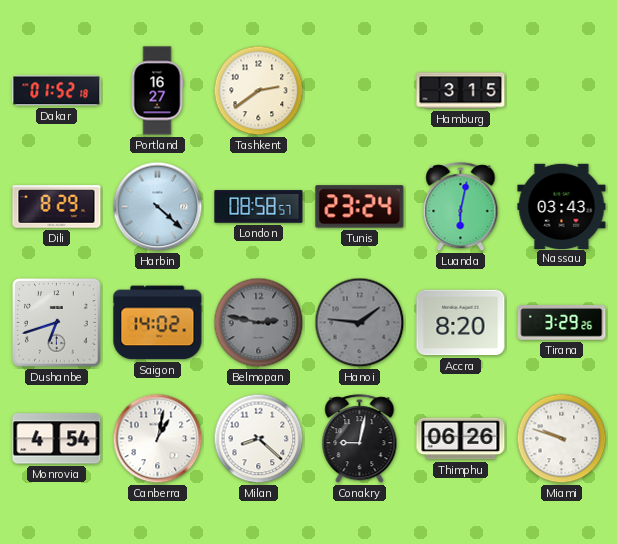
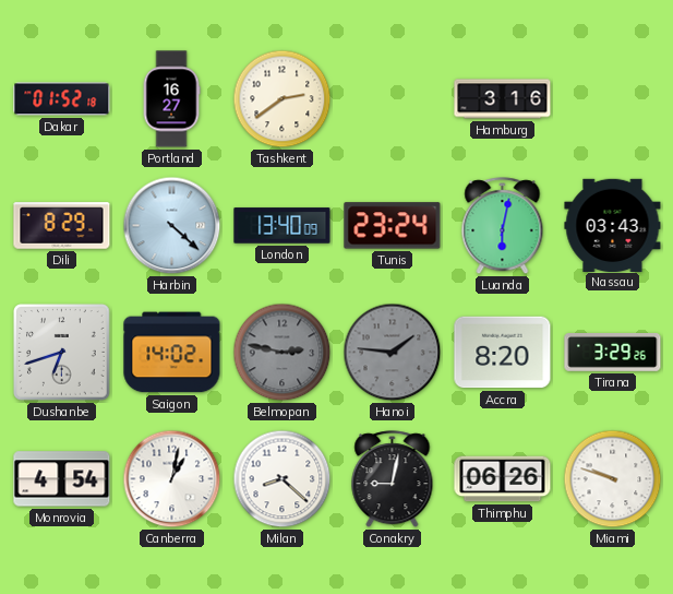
Hamburg: 3:15 -> 3:16
London: 08:58 -> 13:40
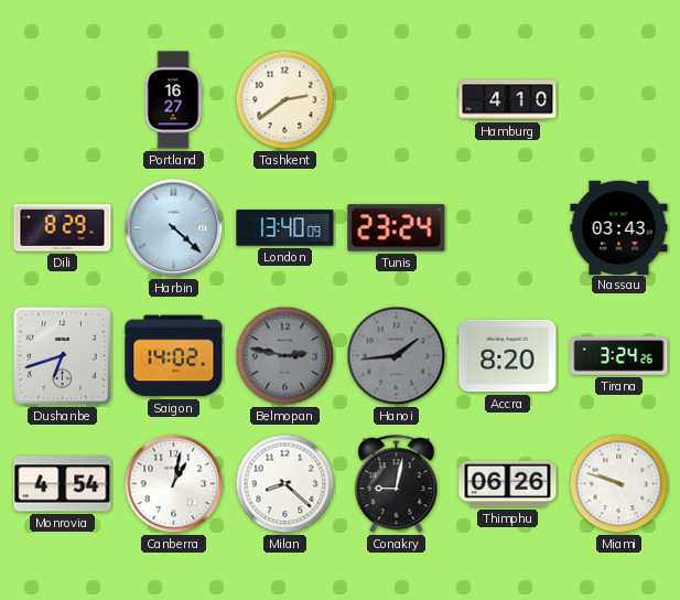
Dakar: 01:52 -> none
Hamburg: 3:16 -> 4:10
Luanda: 6:02 -> none
Hanoi: 1:46 -> 1:44
Tirana: 3:29 -> 3:24
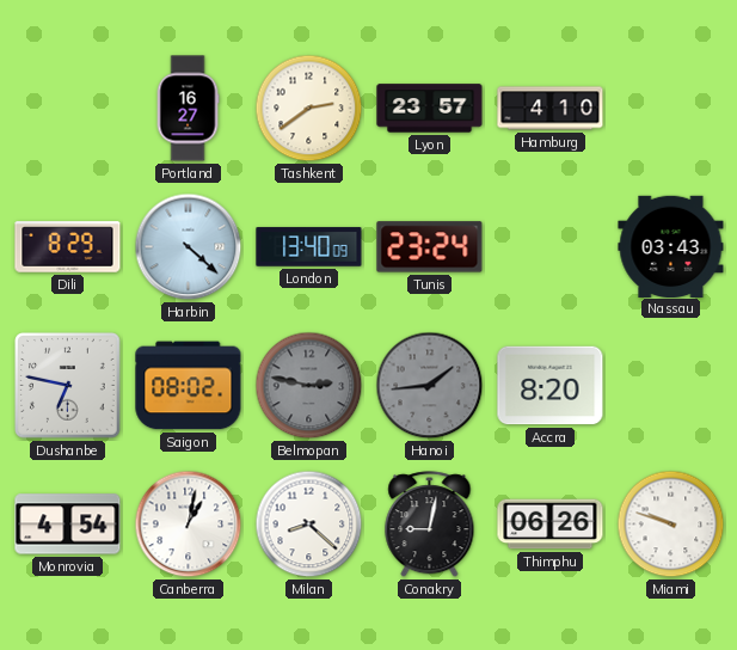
Lyon: none -> 23:57
Dushanbe: 6:42 -> 6:47
Saigon: 14:02 -> 08:02
Tirana: 3:24 -> none
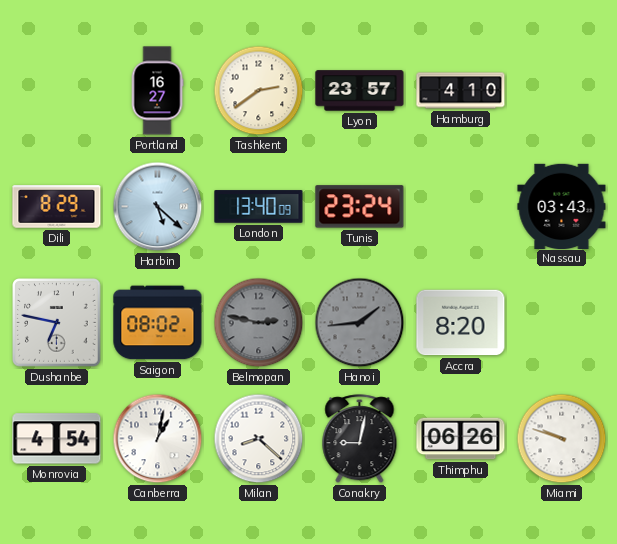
Harbin: 4:22 -> 5:22
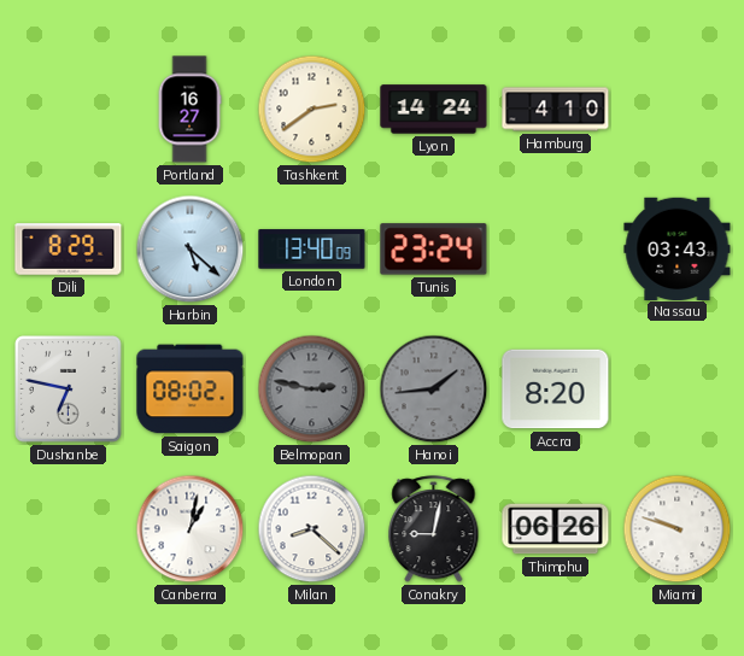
Lyon: 23:57 -> 14:24
Monrovia: 4:54 -> none
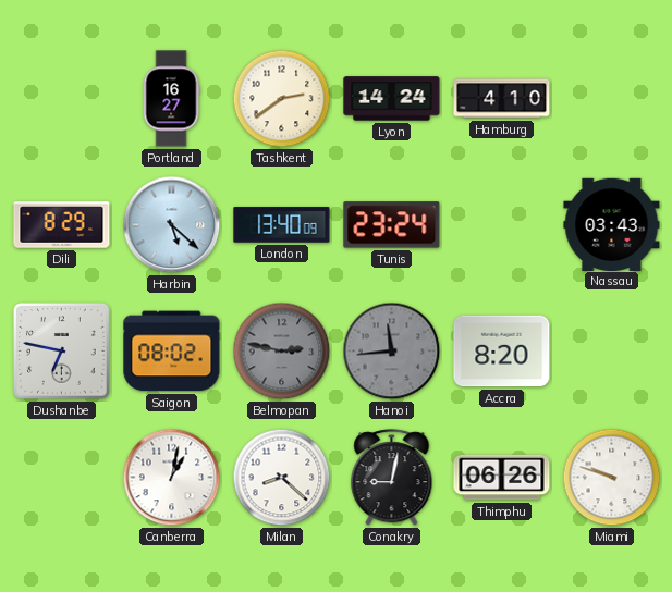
Hanoi: 1:44 -> 11:44
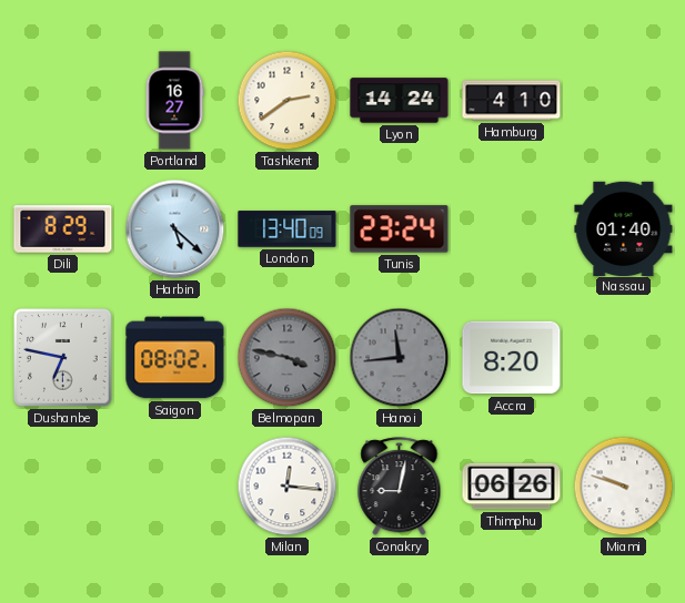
Nassau: 03:43 -> 01:40
Belmopan: 2:47 -> 3:47
Canberra: 1:02 -> none
Milan: 8:22 -> 12:16
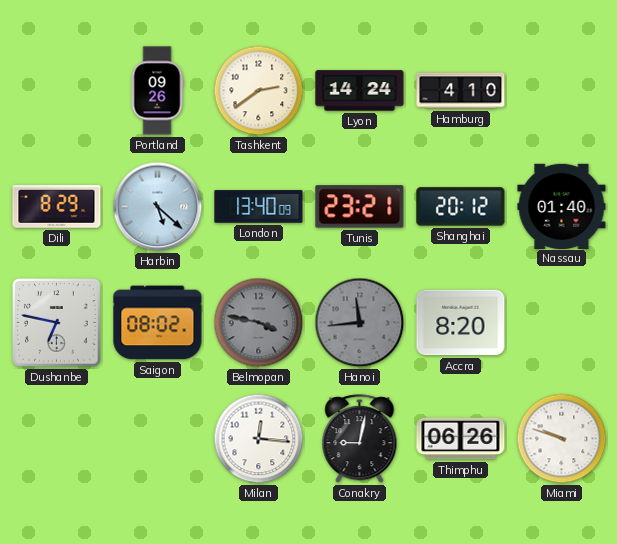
Portland: 16:27 -> 09:26
Tunis: 23:24 -> 23:21
Shanghai: none -> 20:12
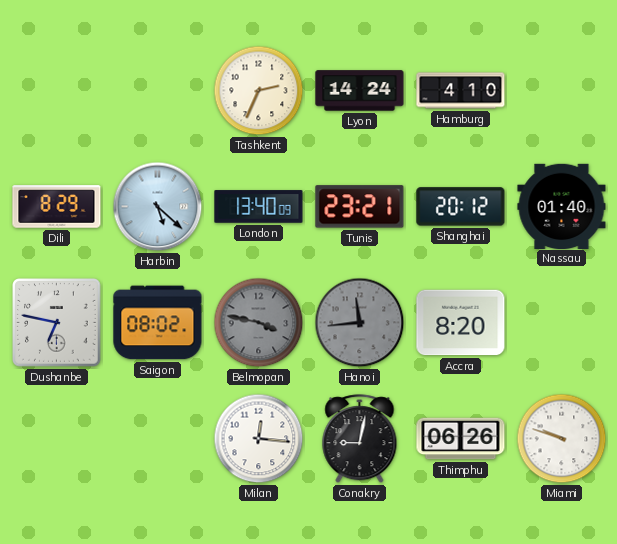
Portland: 09:26 -> none
Tashkent: 2:39 -> 2:34
